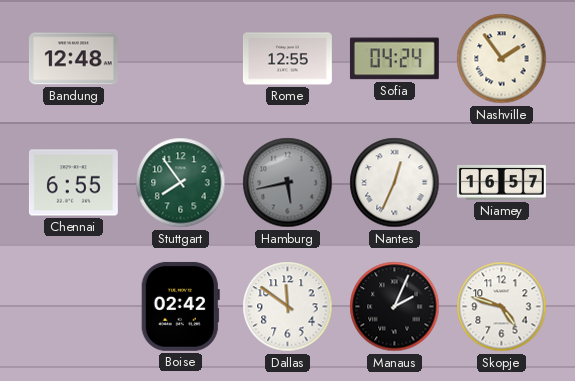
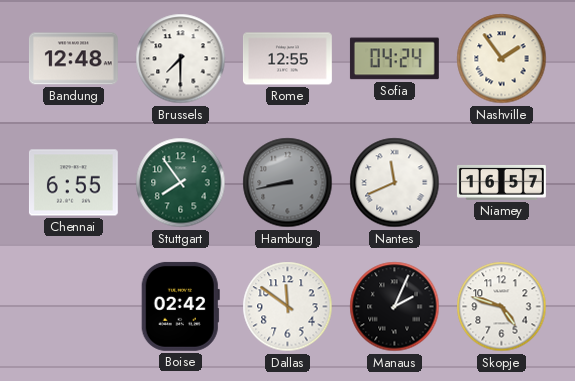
Brussels: none -> 7:30
Hamburg: 5:43 -> 8:43
Nantes: 12:34 -> 11:41
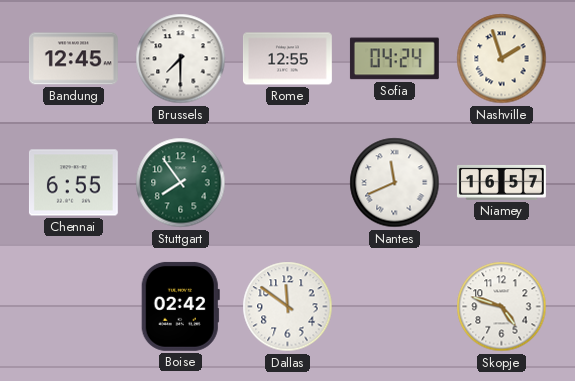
Bandung: 12:48 -> 12:45
Nashville: 1:54 -> 1:57
Hamburg: 8:43 -> none
Manaus: 2:04 -> none
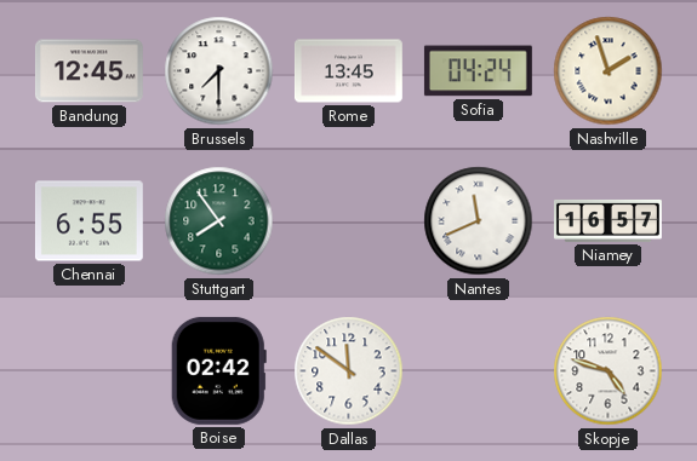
Rome: 12:55 -> 13:45
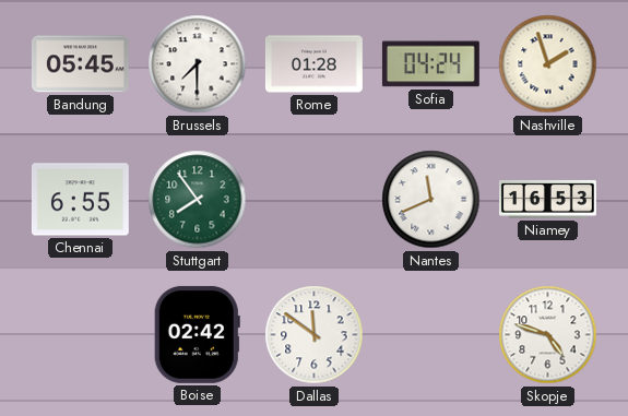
Bandung: 12:45 -> 05:45
Rome: 13:45 -> 01:28
Niamey: 16:57 -> 16:53
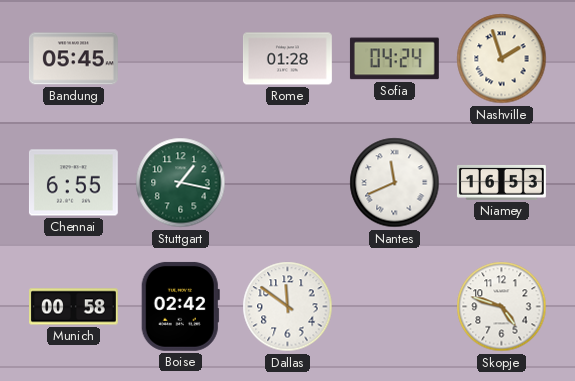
Brussels: 7:30 -> none
Stuttgart: 7:54 -> 1:17
Munich: none -> 00:58
